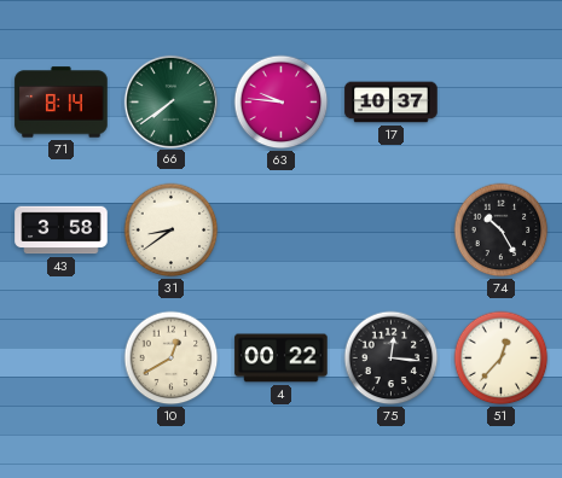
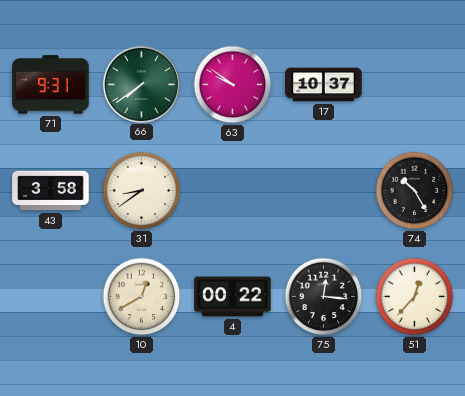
71: 8:14 -> 9:31
63: 9:46 -> 9:51
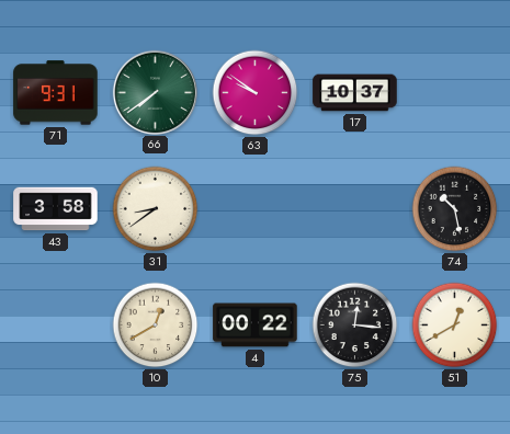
74: 10:25 -> 10:28
51: 12:37 -> 12:40
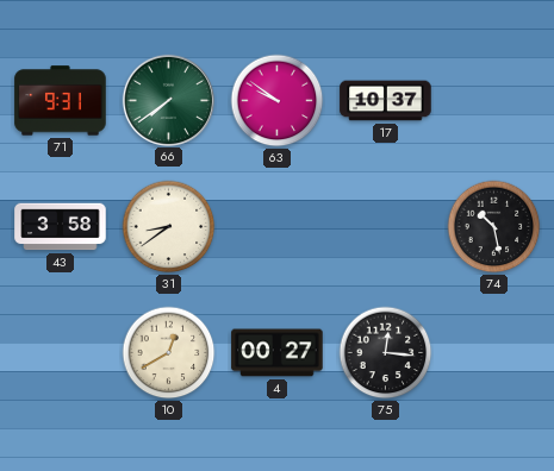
4: 00:22 -> 00:27
51: 12:40 -> none
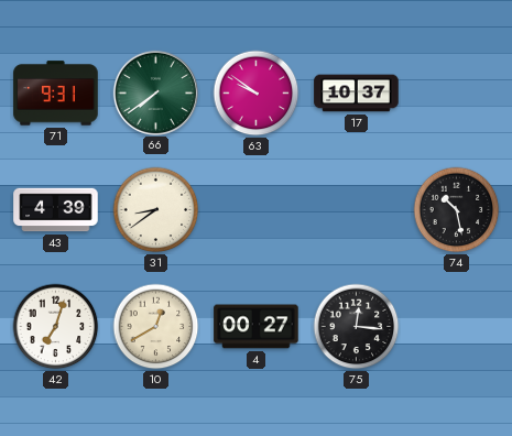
43: 3:58 -> 4:39
42: none -> 7:03
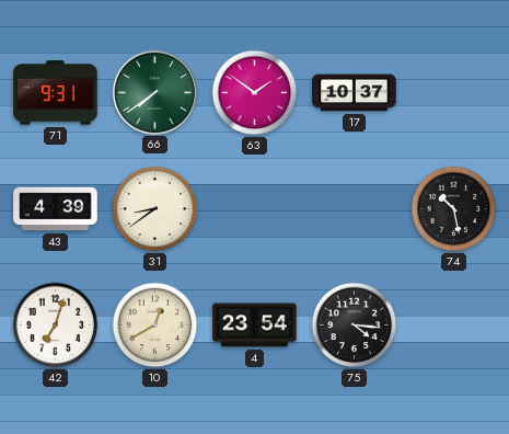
63: 9:51 -> 1:51
4: 00:27 -> 23:54
75: 12:16 -> 4:16
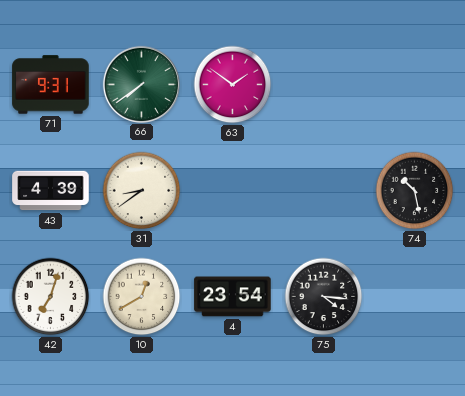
17: 10:37 -> none
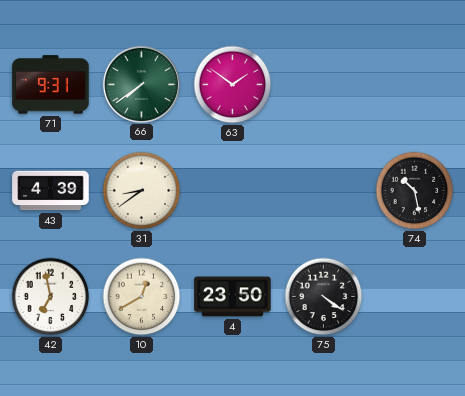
42: 7:03 -> 6:58
4: 23:54 -> 23:50
75: 4:16 -> 4:21
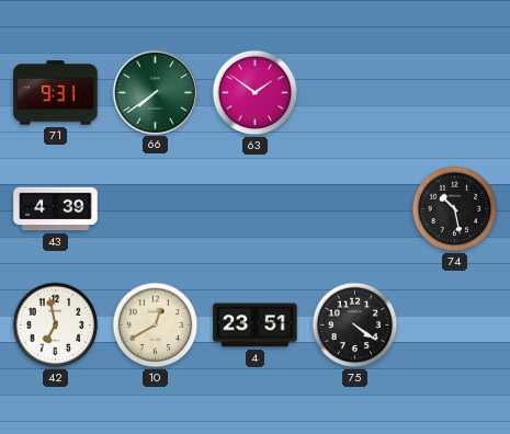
31: 8:39 -> none
4: 23:50 -> 23:51
